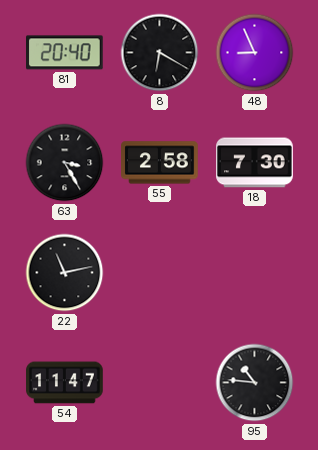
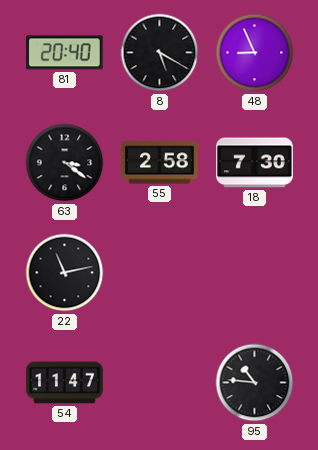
8: 6:20 -> 5:20
63: 3:25 -> 3:21
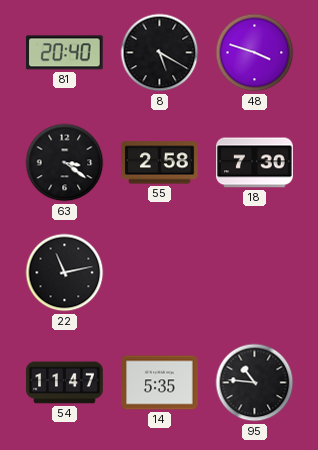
48: 8:56 -> 3:48
14: none -> 5:35
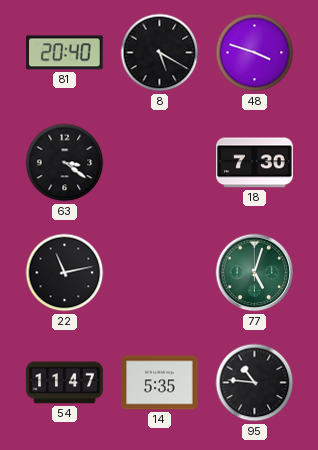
55: 2:58 -> none
77: none -> 5:03
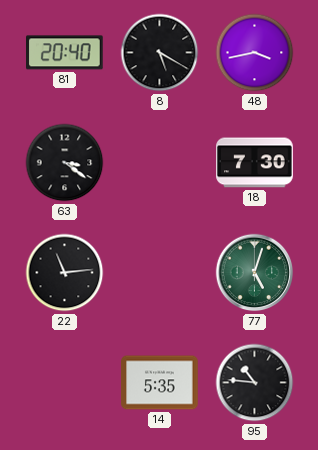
48: 3:48 -> 3:43
22: 11:13 -> 11:14
54: 11:47 -> none
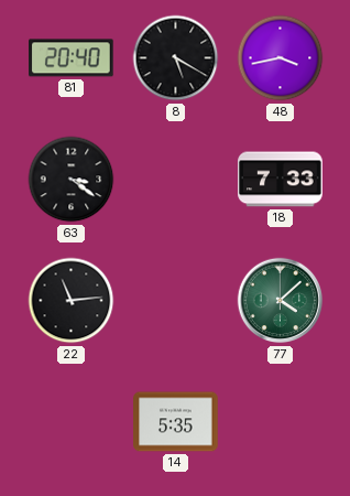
18: 7:30 -> 7:33
77: 5:03 -> 4:08
95: 10:46 -> none
